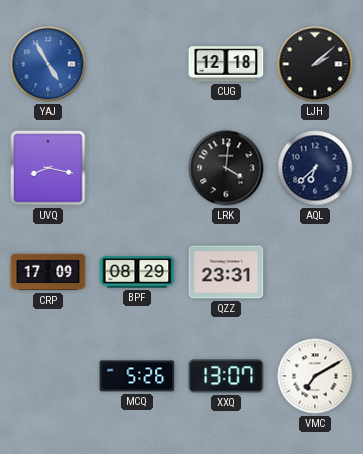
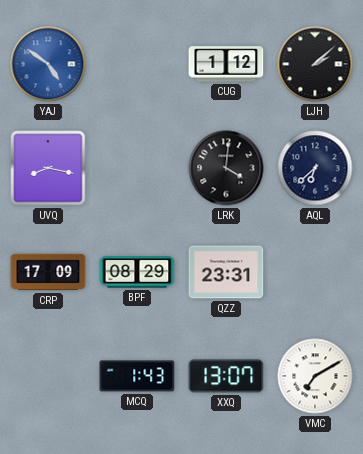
YAJ: 4:55 -> 4:51
CUG: 12:18 -> 1:12
MCQ: 5:26 -> 1:43
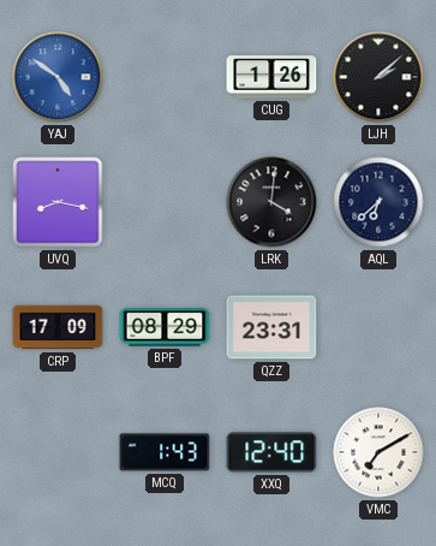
CUG: 1:12 -> 1:26
XXQ: 13:07 -> 12:40
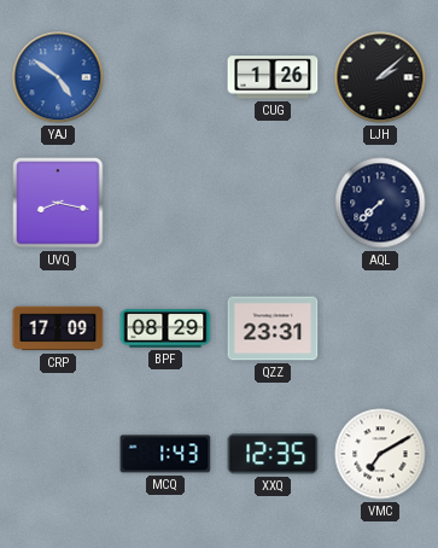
LRK: 4:01 -> none
AQL: 6:38 -> 7:38
XXQ: 12:40 -> 12:35
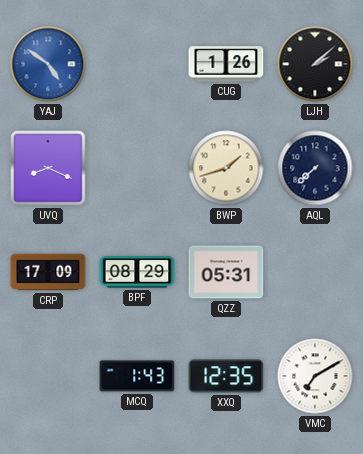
UVQ: 8:17 -> 8:19
BWP: none -> 1:42
QZZ: 23:31 -> 05:31
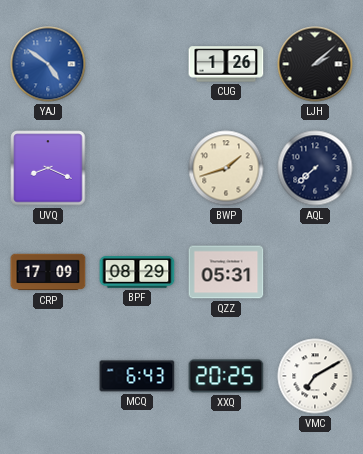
MCQ: 1:43 -> 6:43
XXQ: 12:35 -> 20:25
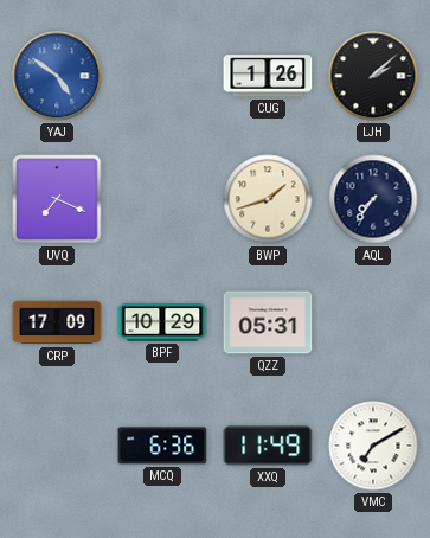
UVQ: 8:19 -> 7:19
AQL: 7:38 -> 7:36
BPF: 08:29 -> 10:29
MCQ: 6:43 -> 6:36
XXQ: 20:25 -> 11:49
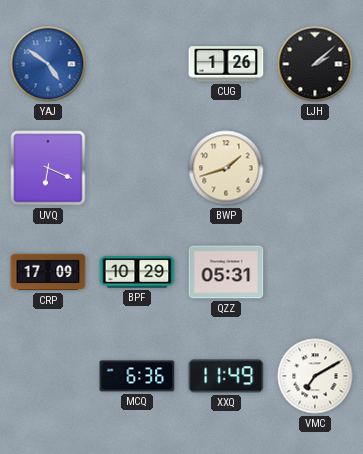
UVQ: 7:19 -> 6:19
AQL: 7:36 -> none
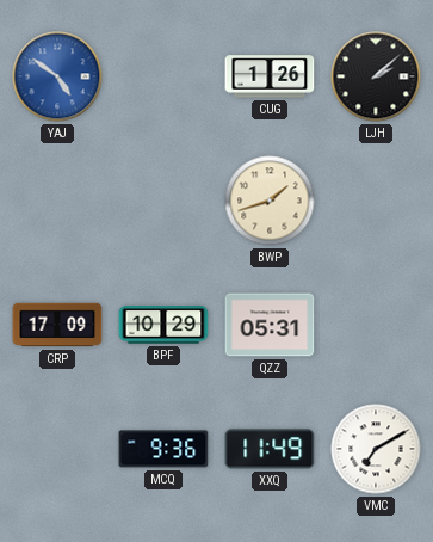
UVQ: 6:19 -> none
MCQ: 6:36 -> 9:36
